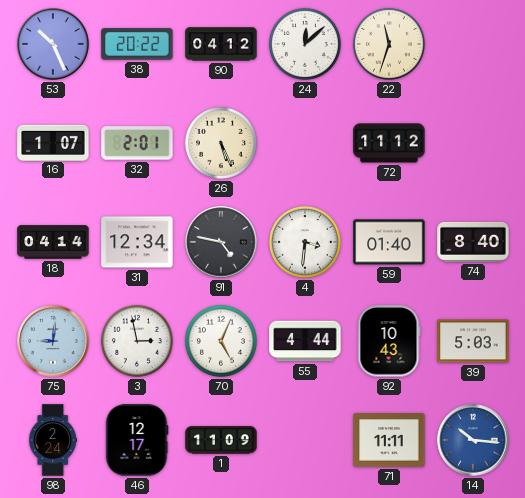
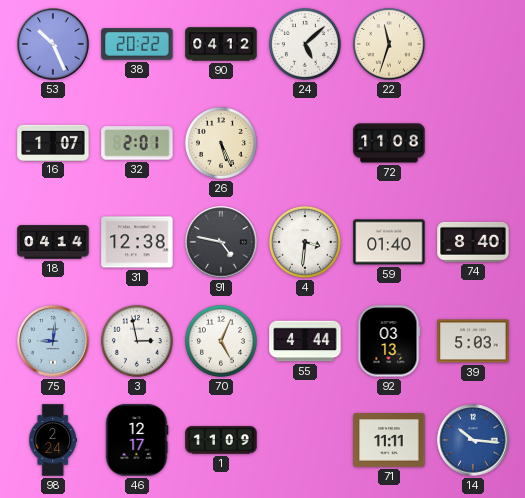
24: 12:08 -> 5:08
72: 11:12 -> 11:08
31: 12:34 -> 12:38
92: 10:43 -> 03:13
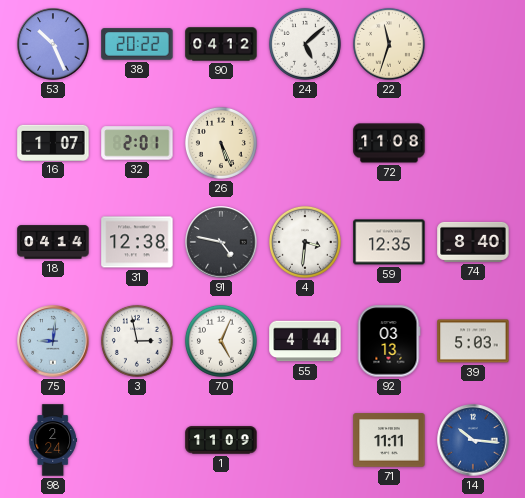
59: 01:40 -> 12:35
46: 12:17 -> none
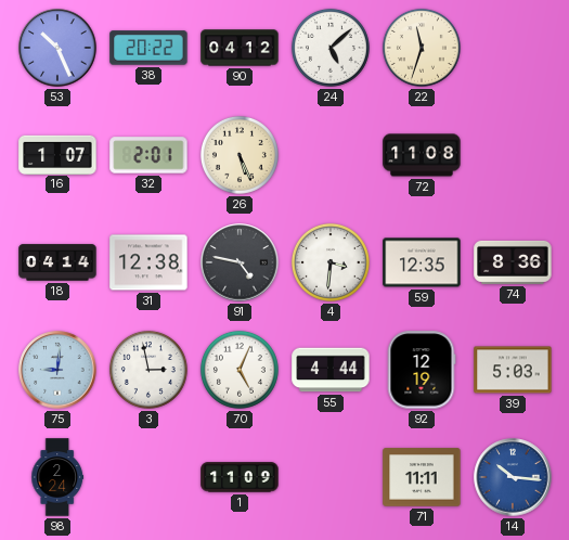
74: 8:40 -> 8:36
92: 03:13 -> 12:19
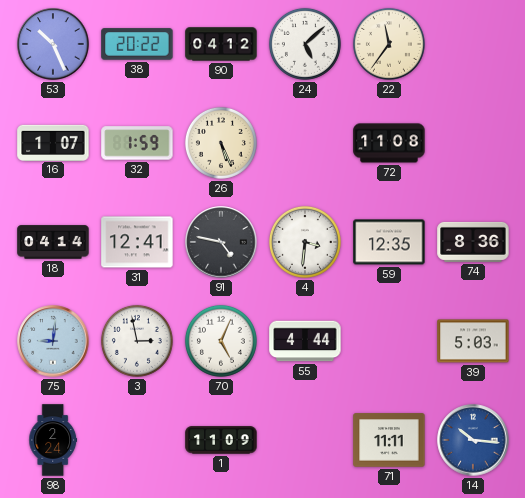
22: 11:33 -> 11:36
32: 2:01 -> 1:59
31: 12:38 -> 12:41
92: 12:19 -> none
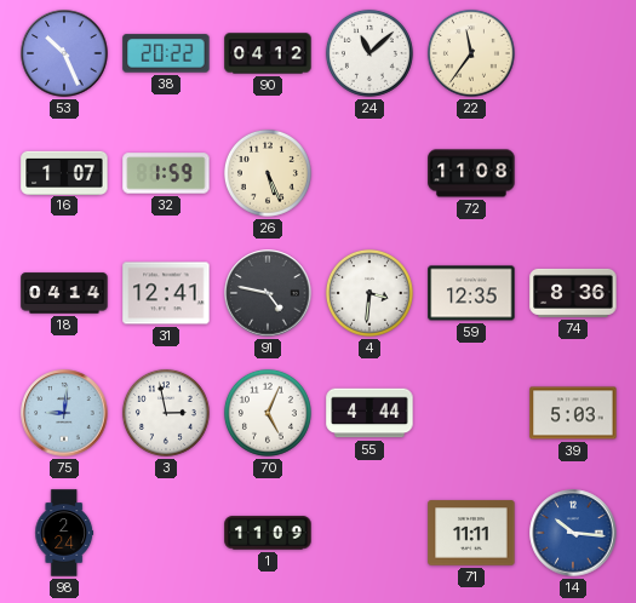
24: 5:08 -> 11:08
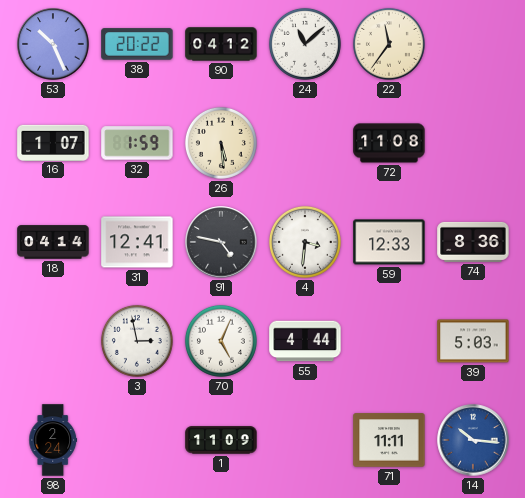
26: 5:26 -> 5:29
59: 12:35 -> 12:33
75: 9:01 -> none
